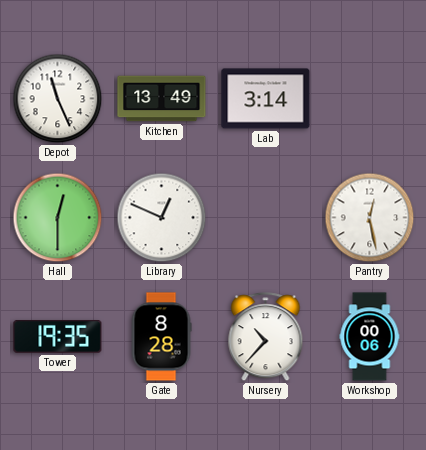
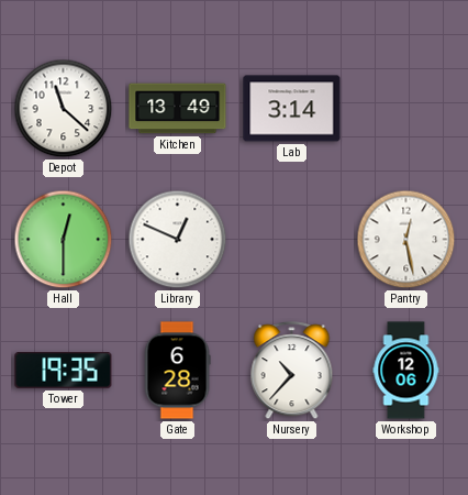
Depot: 11:26 -> 11:22
Gate: 8:28 -> 6:28
Workshop: 00:06 -> 12:06
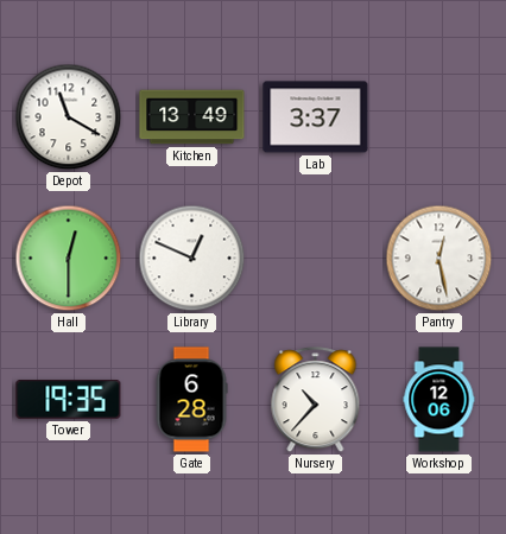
Depot: 11:22 -> 11:20
Lab: 3:14 -> 3:37
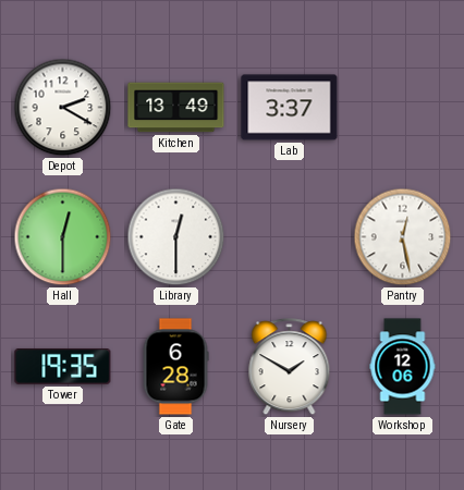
Depot: 11:20 -> 2:20
Library: 12:49 -> 12:30
Nursery: 10:37 -> 1:50
